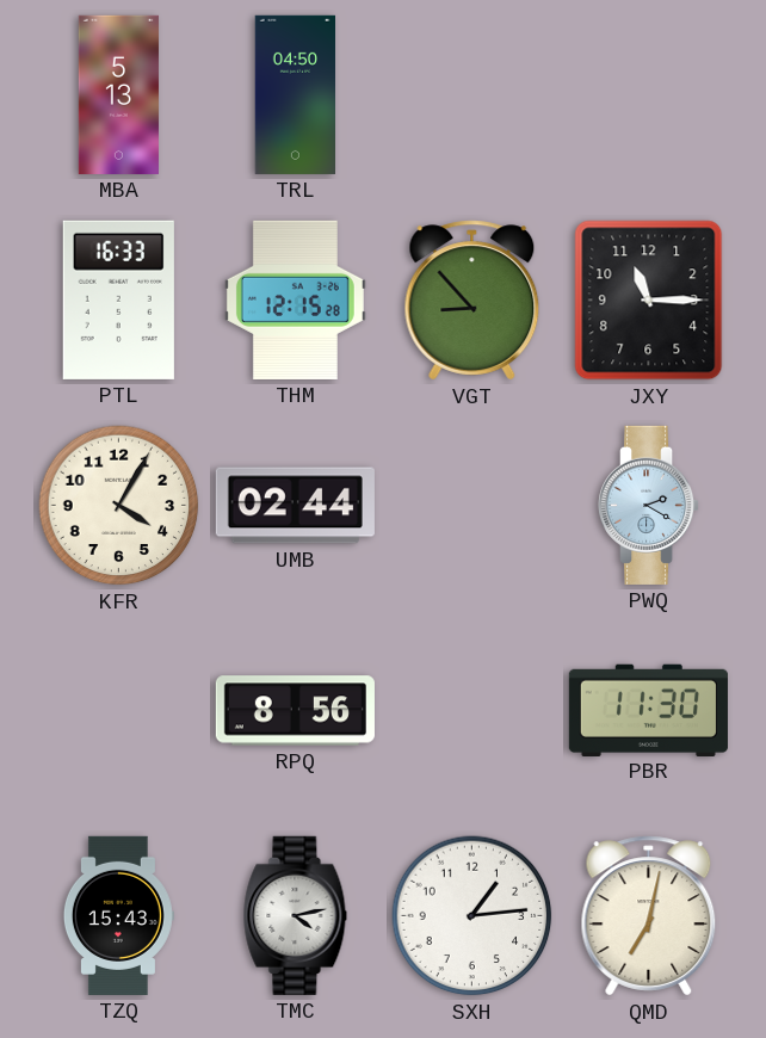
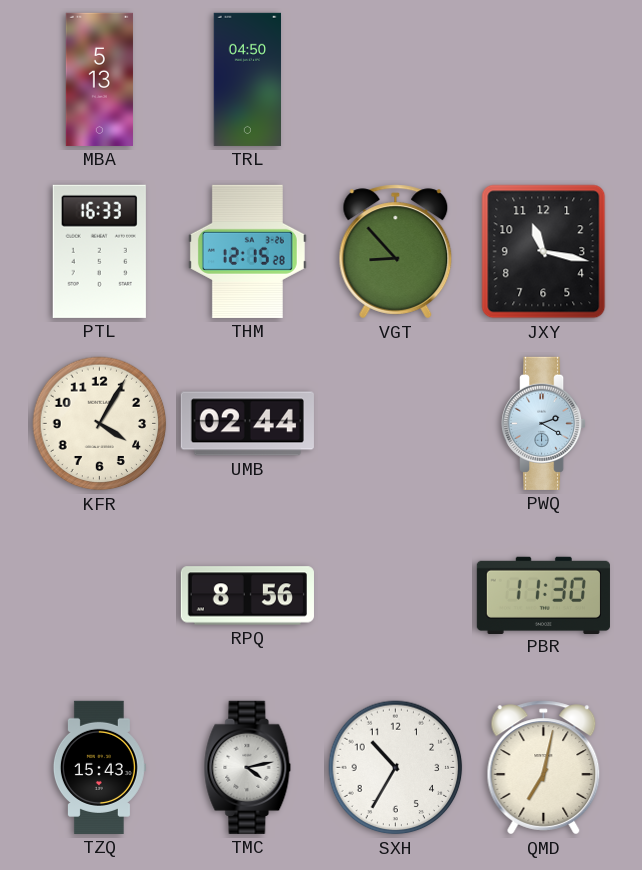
JXY: 11:15 -> 11:17
SXH: 1:14 -> 10:35
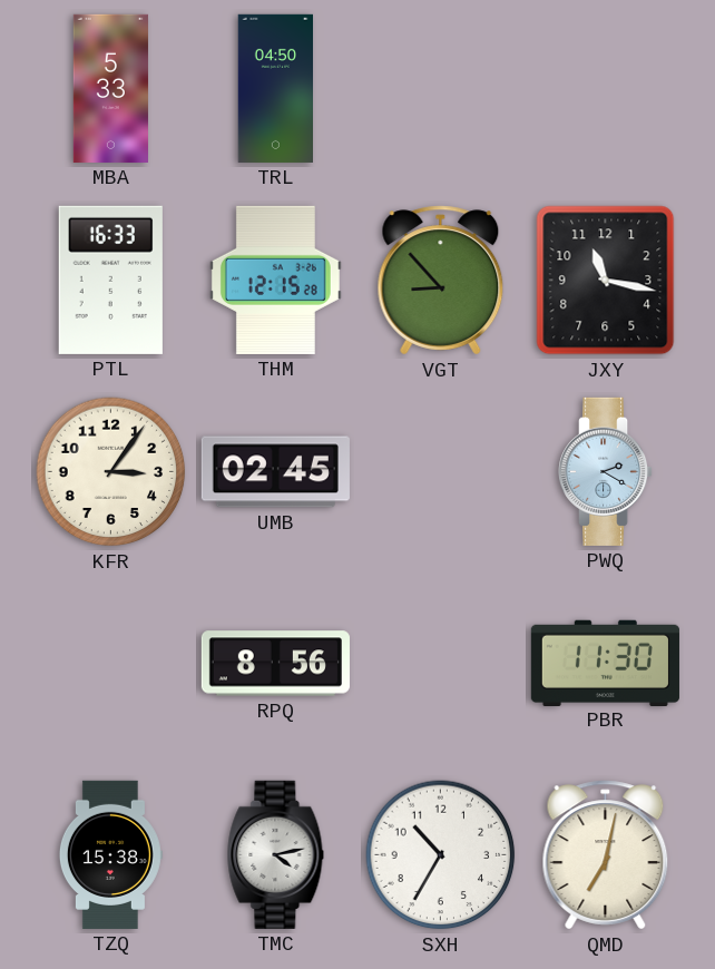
MBA: 5:13 -> 5:33
KFR: 4:05 -> 3:06
UMB: 02:44 -> 02:45
TZQ: 15:43 -> 15:38
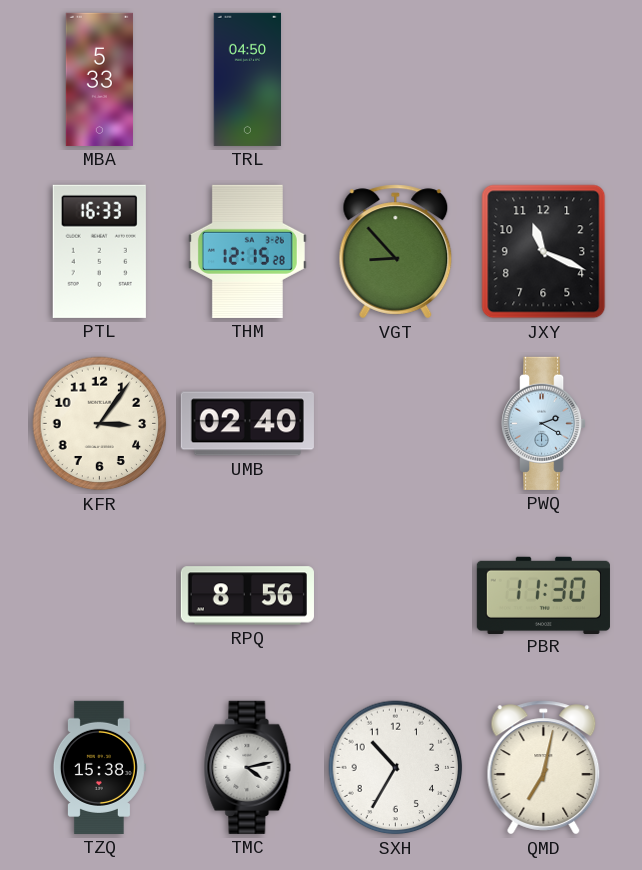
JXY: 11:17 -> 11:19
UMB: 02:45 -> 02:40
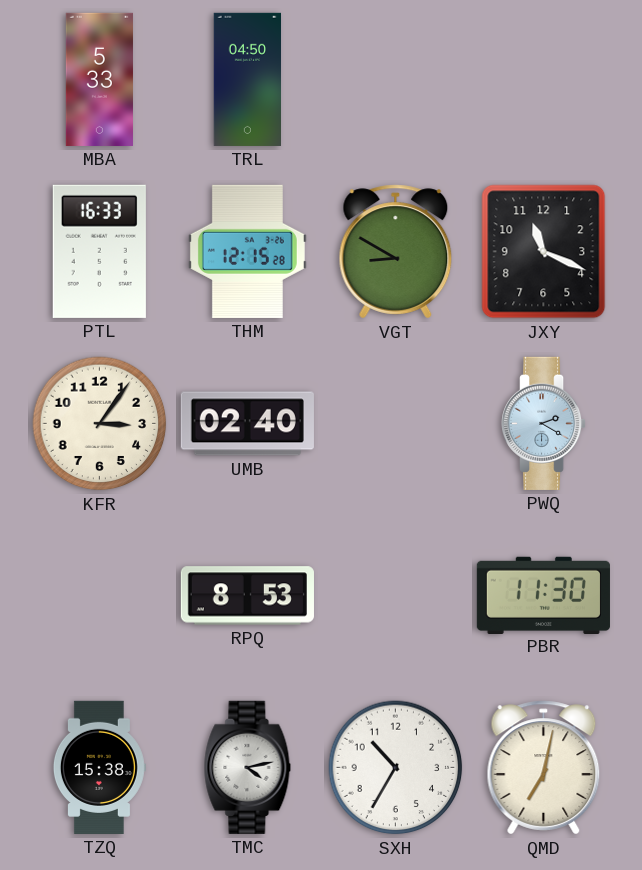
VGT: 8:53 -> 8:50
RPQ: 8:56 -> 8:53
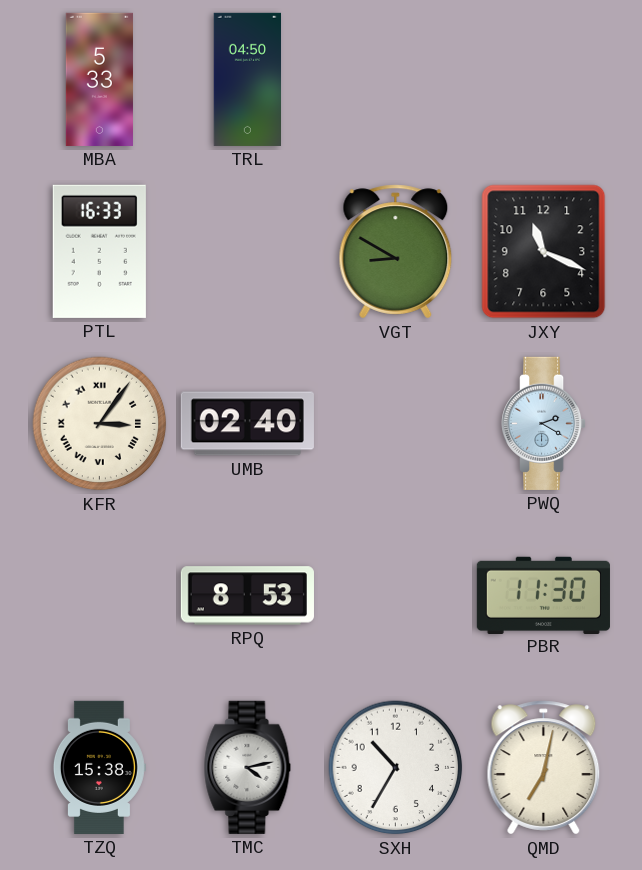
THM: 12:15 -> none
KFR numerals: Arabic -> Roman
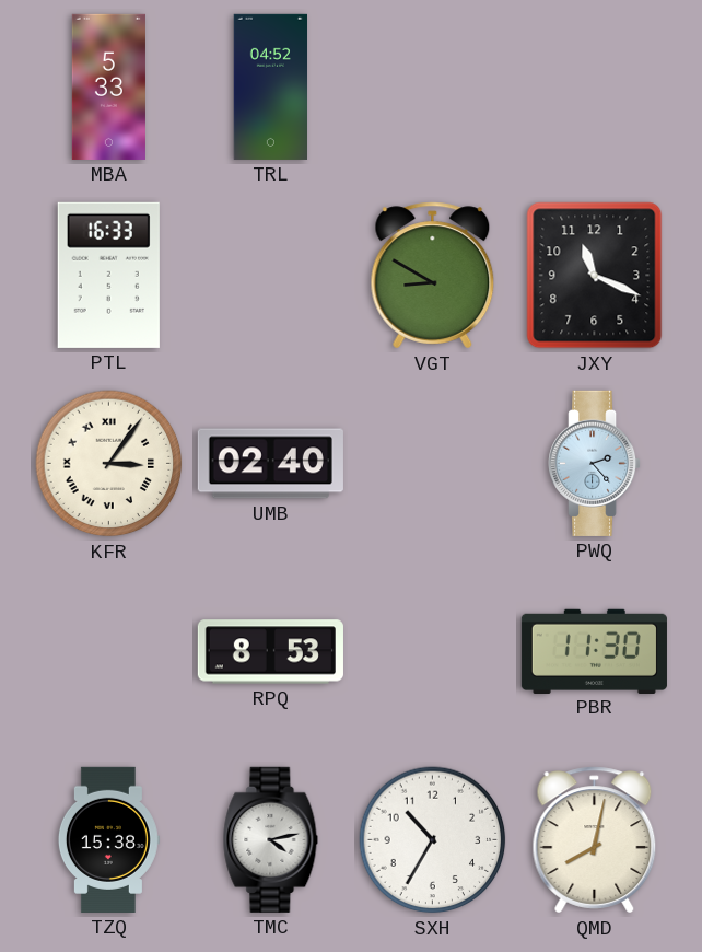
TRL: 04:50 -> 04:52
PWQ: 2:20 -> 2:23
QMD: 7:02 -> 8:02
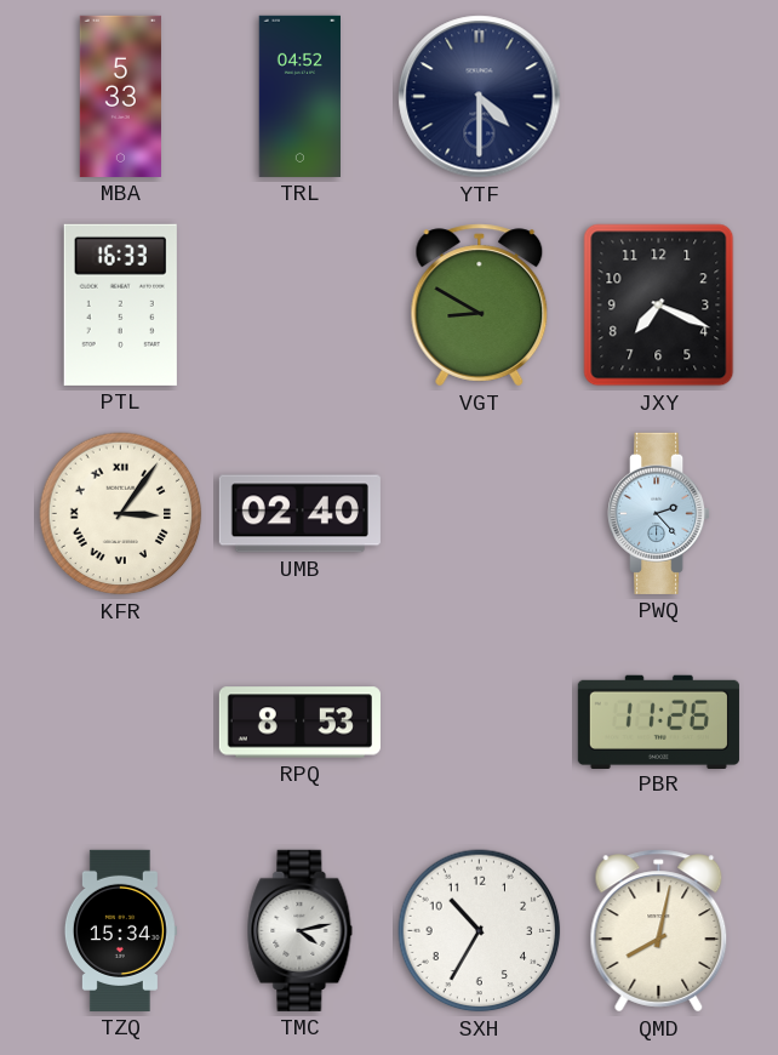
YTF: none -> 4:30
JXY: 11:19 -> 7:19
PBR: 11:30 -> 11:26
TZQ: 15:38 -> 15:34
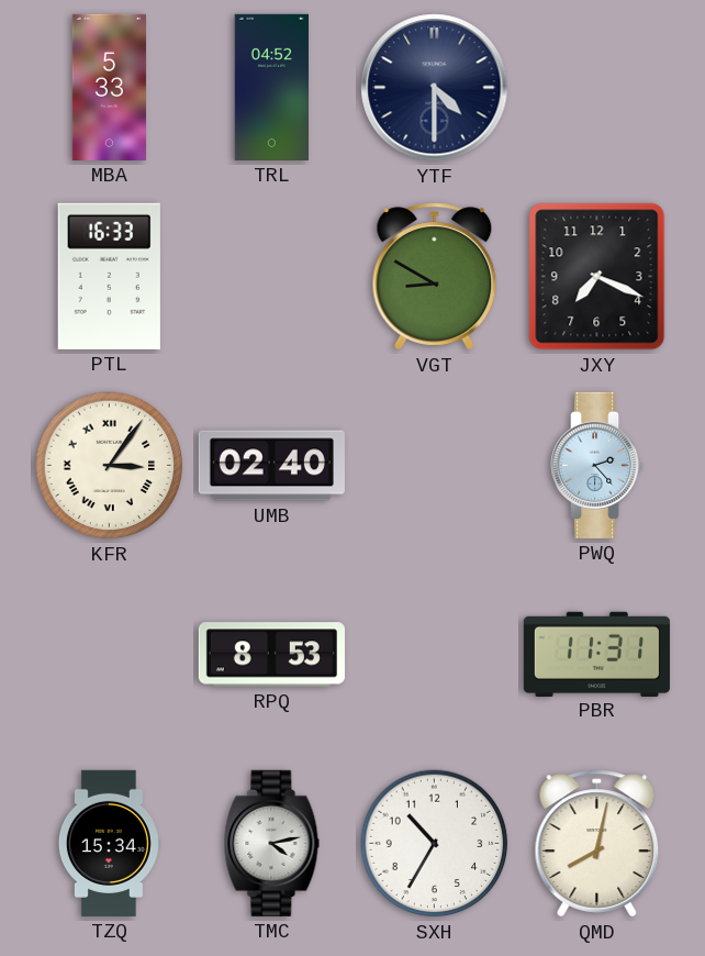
PBR: 11:26 -> 11:31
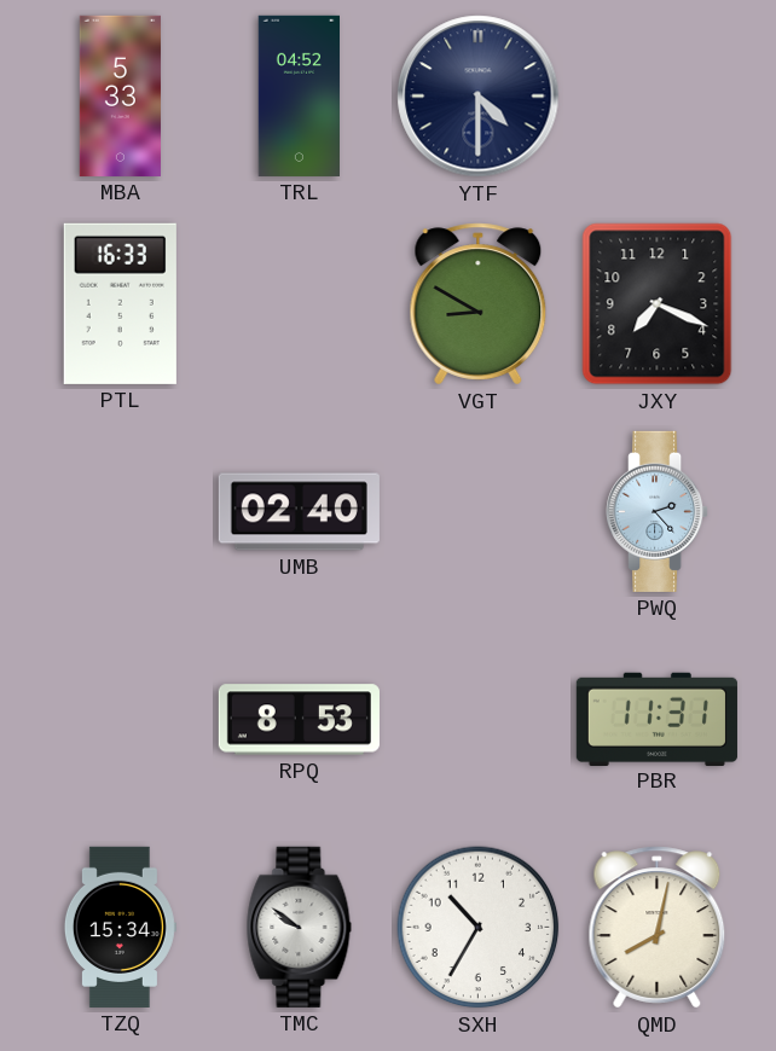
KFR: 3:06 -> none
TMC: 4:13 -> 9:51
